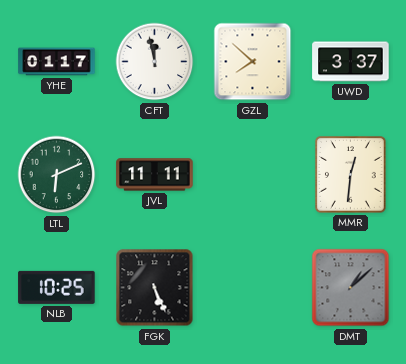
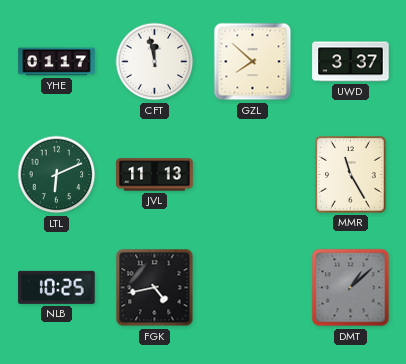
JVL: 11:11 -> 11:13
MMR: 12:31 -> 11:25
FGK: 5:26 -> 4:43
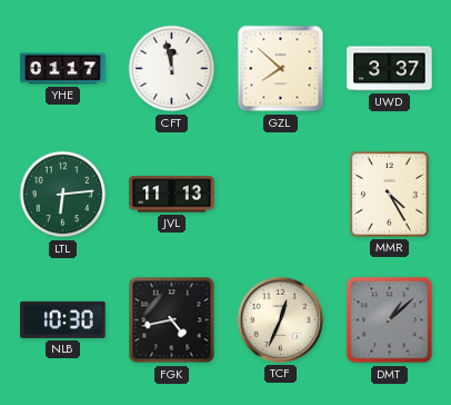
LTL: 6:11 -> 6:14
MMR: 11:25 -> 4:25
NLB: 10:25 -> 10:30
TCF: none -> 12:34
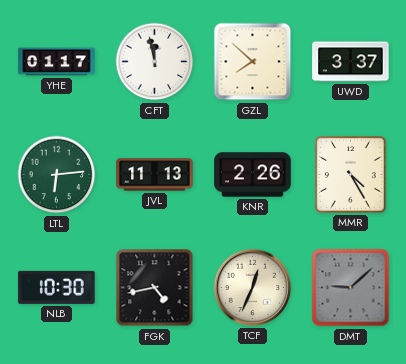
KNR: none -> 2:26
DMT: 1:08 -> 9:08
